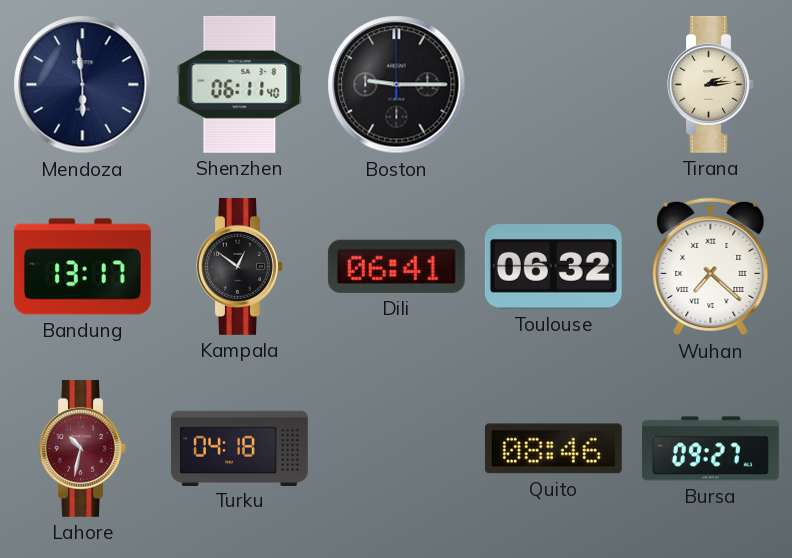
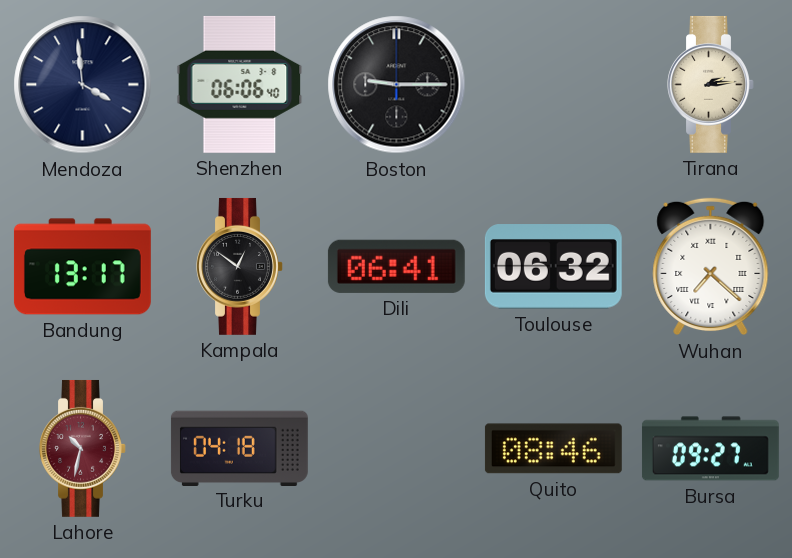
Mendoza: 5:59 -> 3:59
Shenzhen: 06:11 -> 06:06
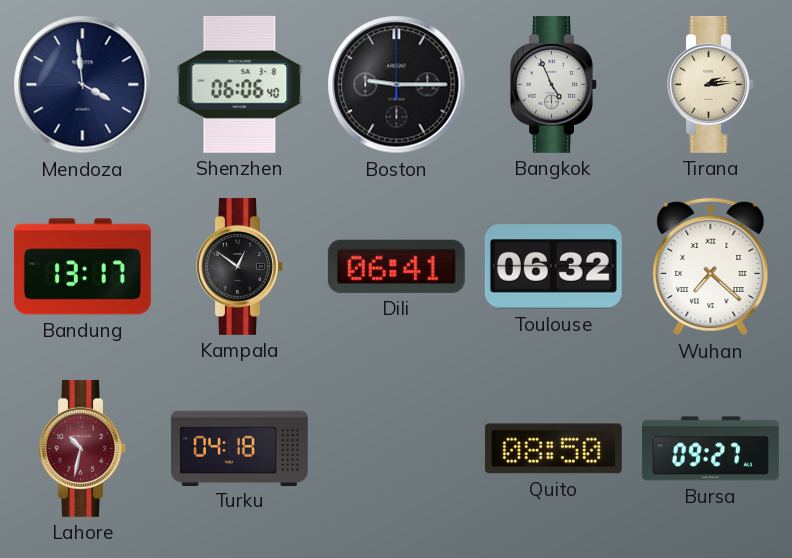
Bangkok: none -> 4:56
Quito: 08:46 -> 08:50
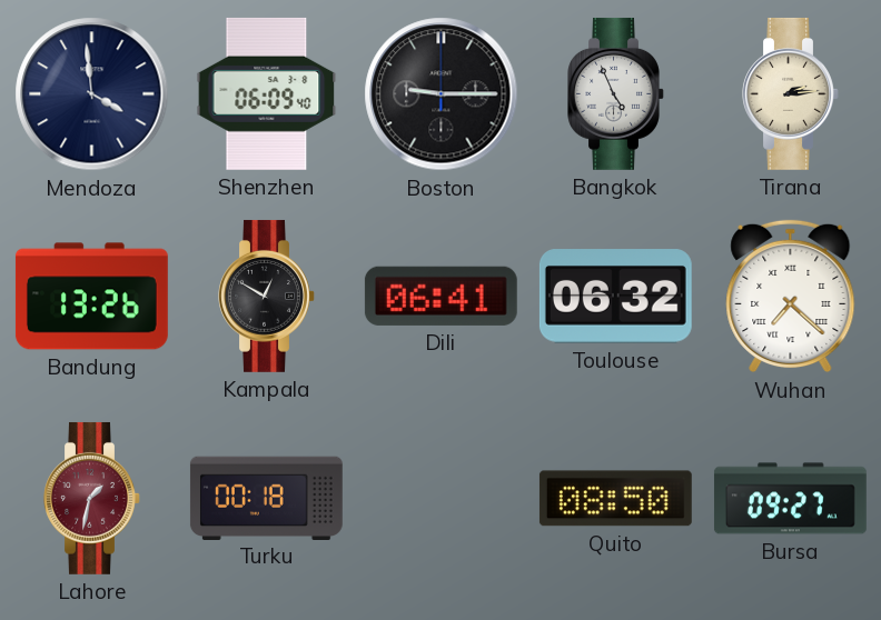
Shenzhen: 06:06 -> 06:09
Bandung: 13:17 -> 13:26
Kampala: 12:51 -> 12:50
Lahore: 10:32 -> 1:32
Turku: 04:18 -> 00:18
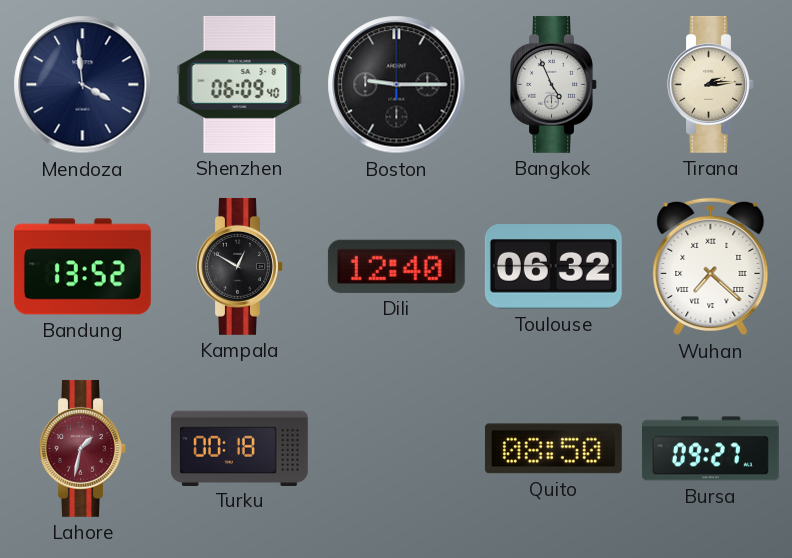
Bandung: 13:26 -> 13:52
Dili: 06:41 -> 12:40
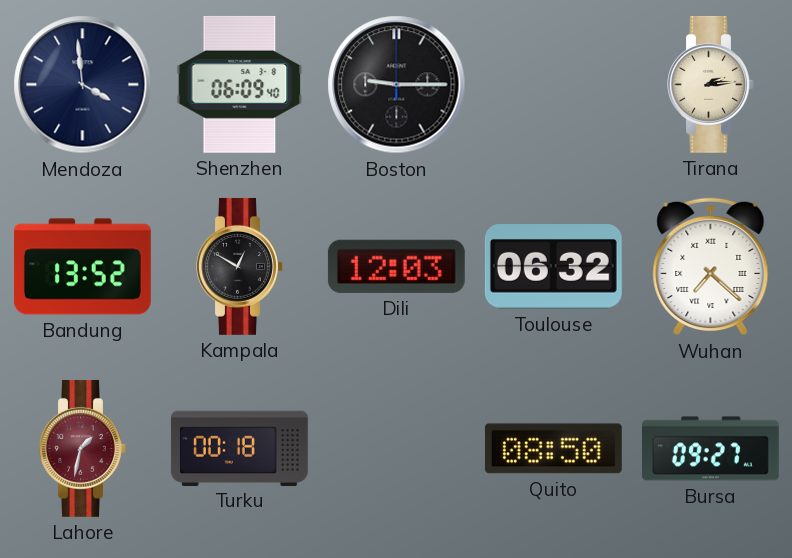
Bangkok: 4:56 -> none
Dili: 12:40 -> 12:03
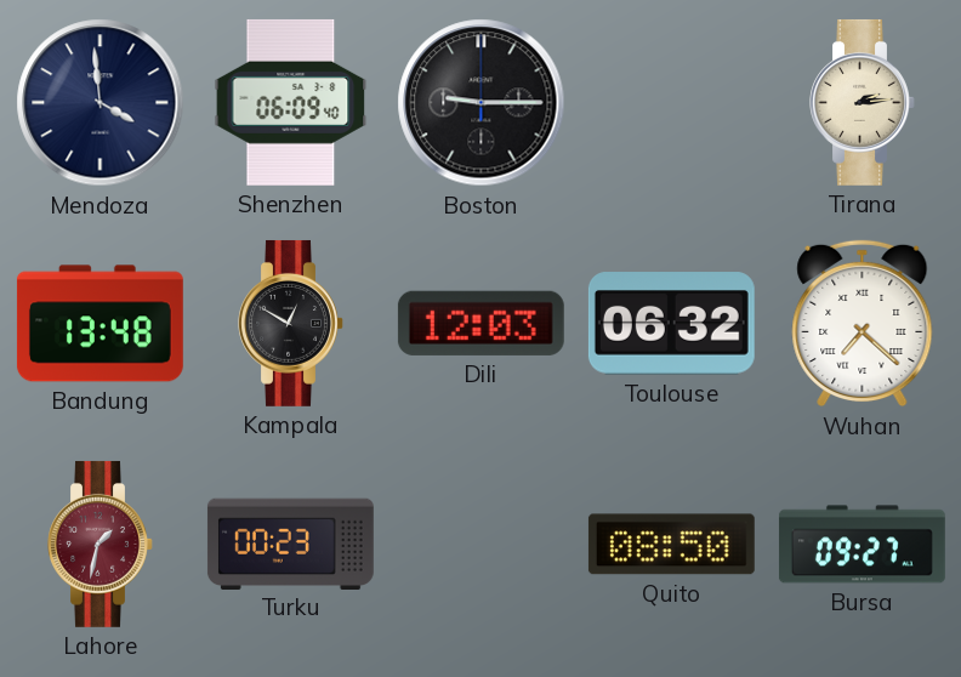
Bandung: 13:52 -> 13:48
Turku: 00:18 -> 00:23
